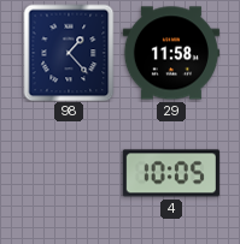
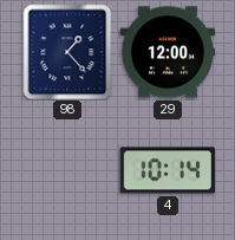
29: 11:58 -> 12:00
4: 10:05 -> 10:14
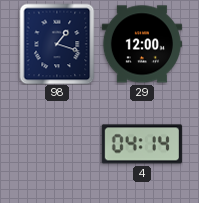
98: 1:23 -> 1:18
4: 10:14 -> 04:14
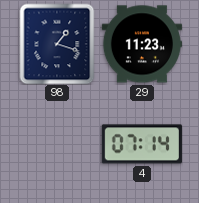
29: 12:00 -> 11:23
4: 04:14 -> 07:14
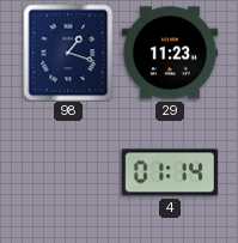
4: 07:14 -> 01:14
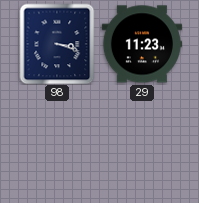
98: 1:18 -> 3:18
4: 01:14 -> none
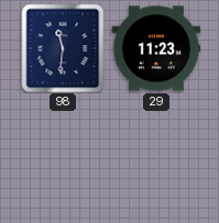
98: 3:18 -> 11:31
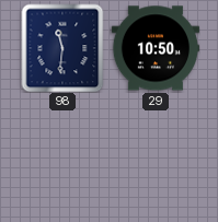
29: 11:23 -> 10:50
